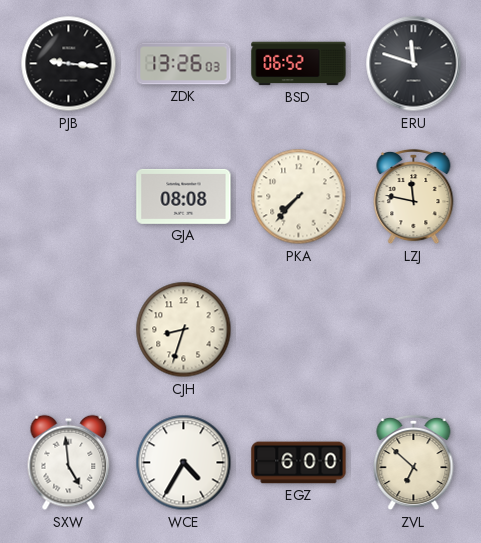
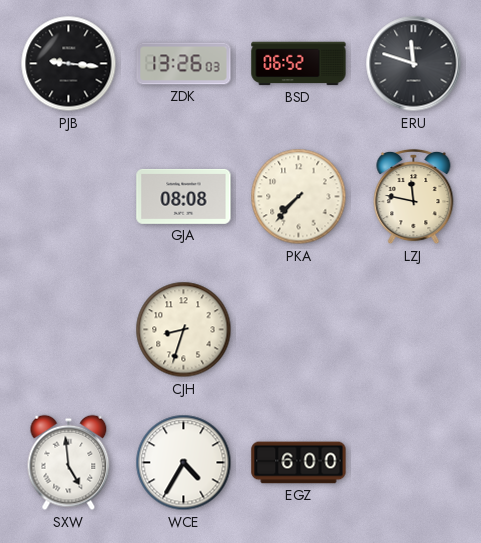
ZVL: 6:52 -> none
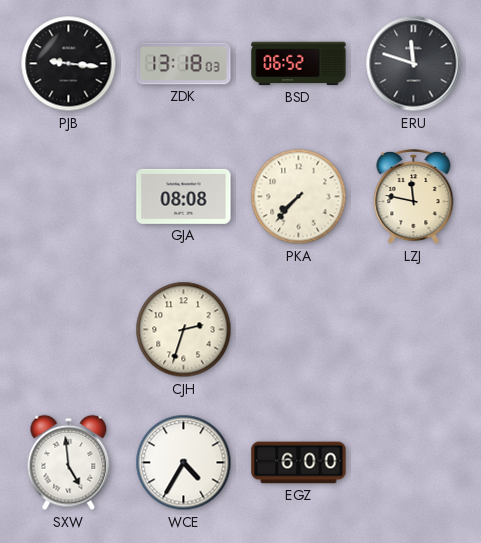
ZDK: 13:26 -> 13:18
CJH: 8:33 -> 2:33
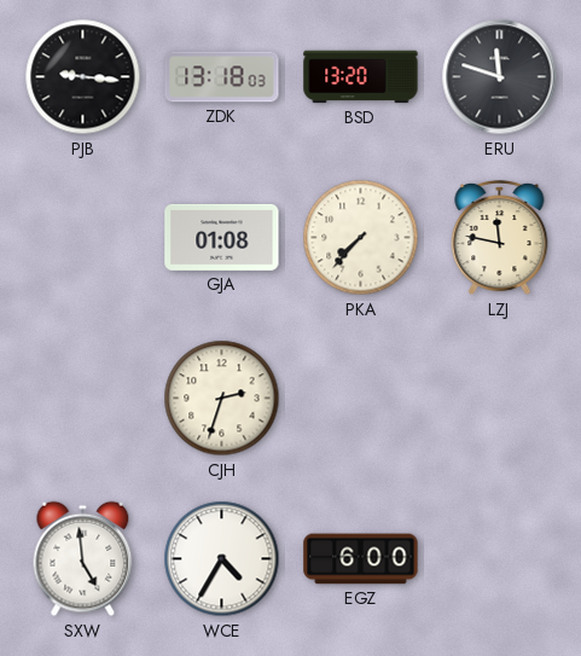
BSD: 06:52 -> 13:20
GJA: 08:08 -> 01:08
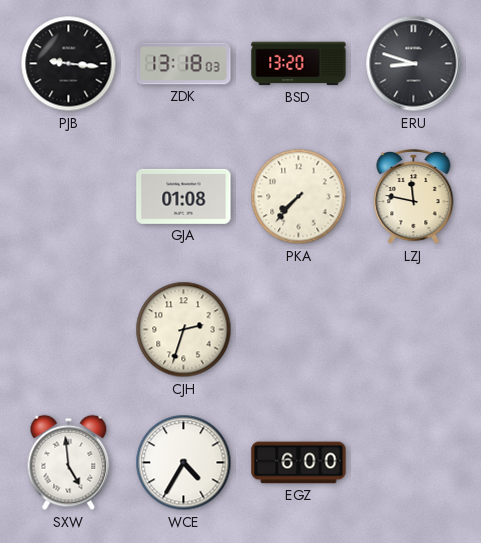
ERU: 11:48 -> 8:48
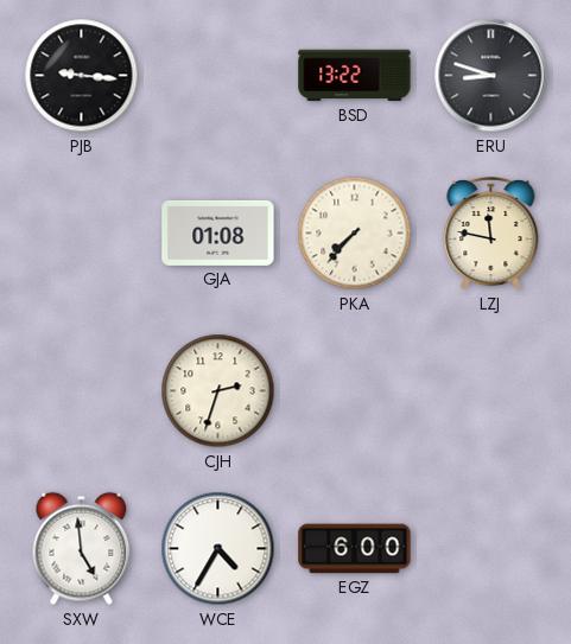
ZDK: 13:18 -> none
BSD: 13:20 -> 13:22
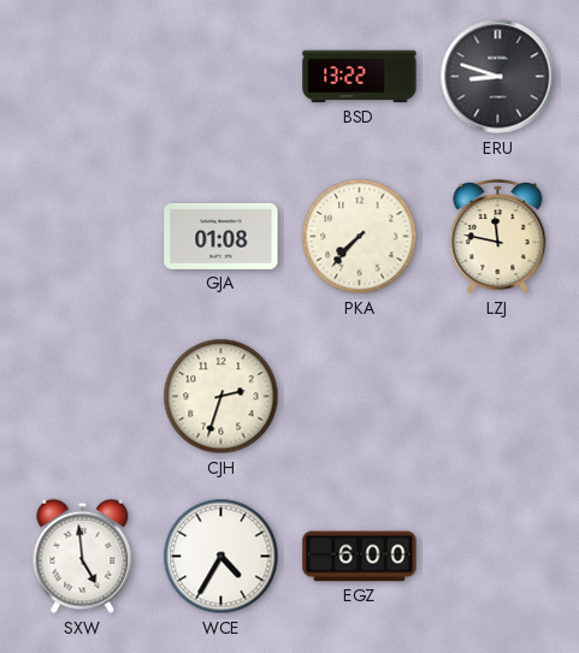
PJB: 9:16 -> none
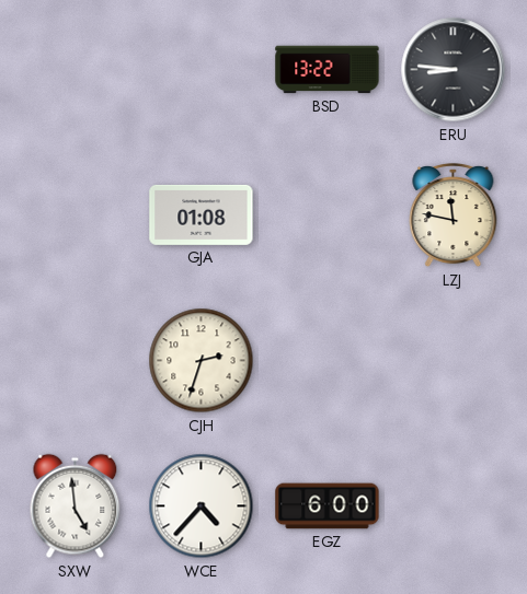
ERU: 8:48 -> 8:46
PKA: 7:37 -> none
WCE: 4:35 -> 4:37
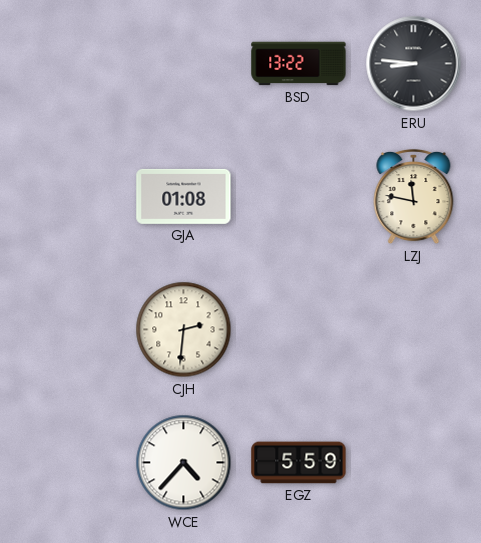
CJH: 2:33 -> 2:31
SXW: 4:59 -> none
EGZ: 6:00 -> 5:59
